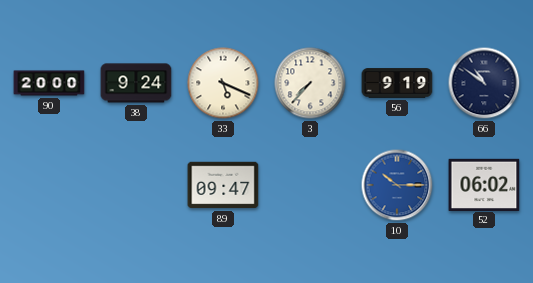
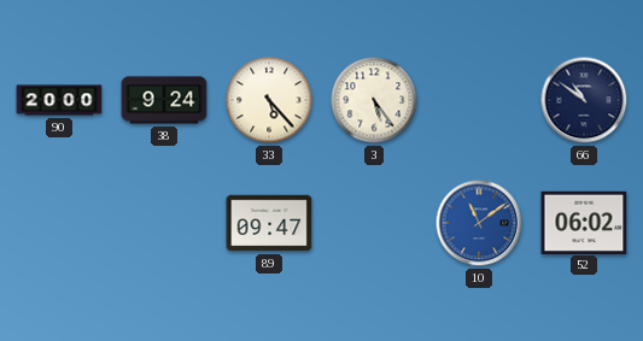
33: 5:19 -> 5:23
3: 7:37 -> 5:24
56: 9:19 -> none
10: 10:15 -> 11:09
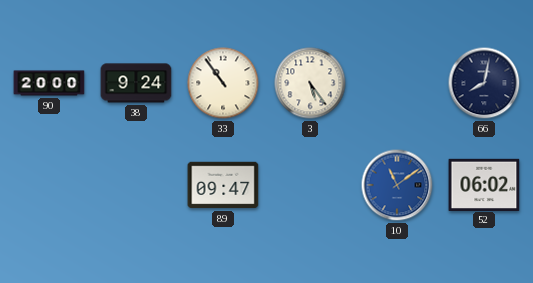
33: 5:23 -> 10:54
66: 10:51 -> 8:02
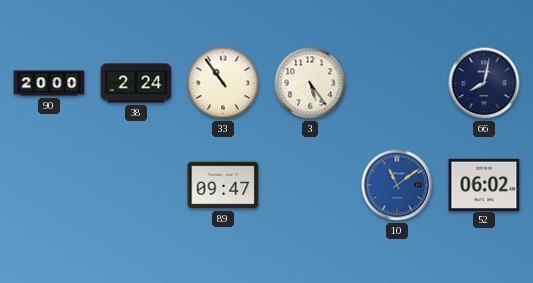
38: 9:24 -> 2:24
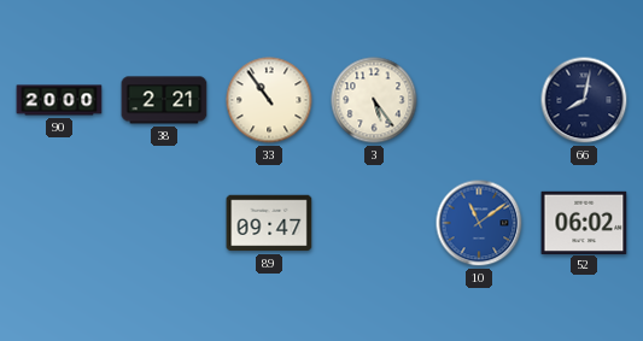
38: 2:24 -> 2:21
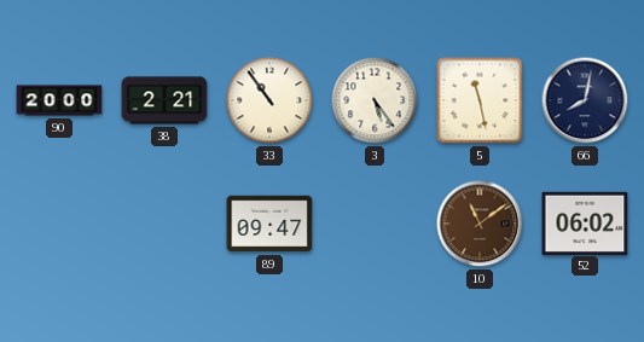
5: none -> 11:28
10 dial: blue -> brown
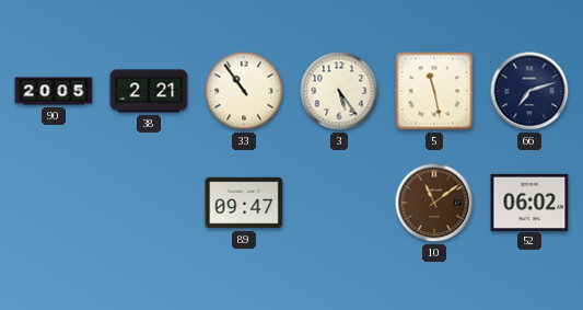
90: 20:00 -> 20:05
66: 8:02 -> 7:12
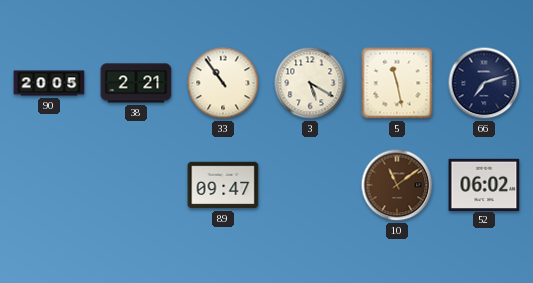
3: 5:24 -> 5:20
